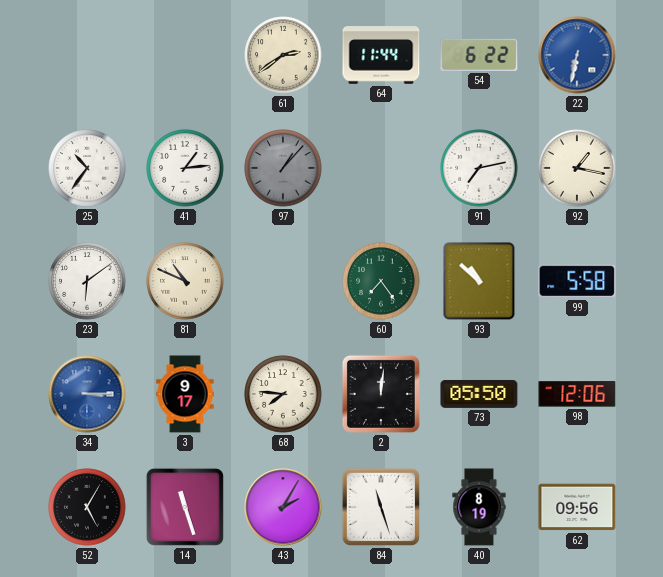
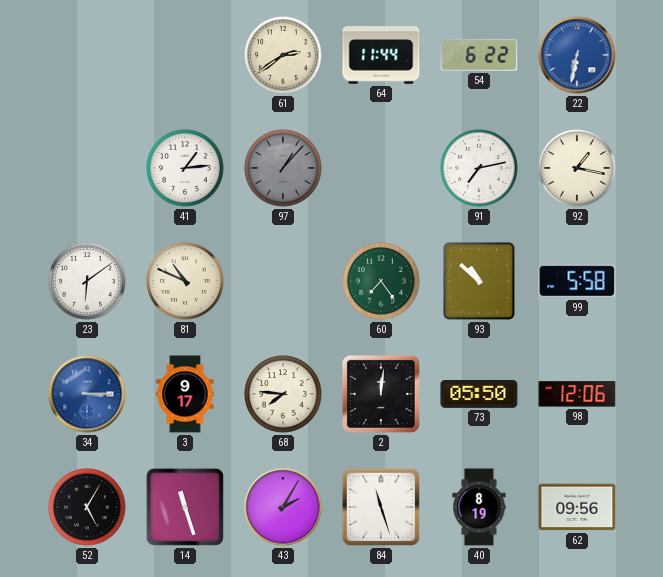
25: 10:36 -> none
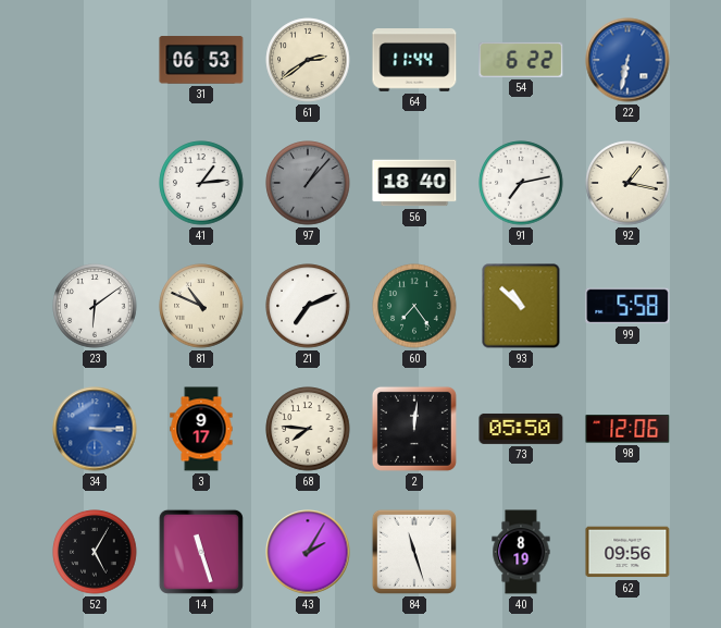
31: none -> 06:53
56: none -> 18:40
21: none -> 7:11
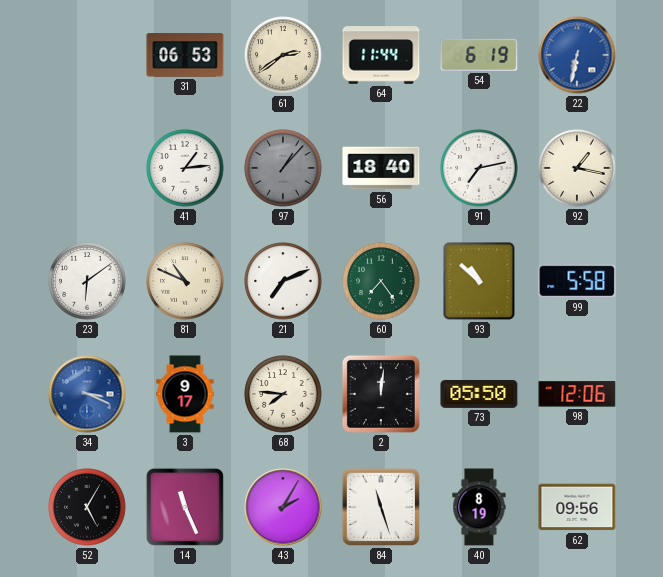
54: 6:22 -> 6:19
34: 3:15 -> 3:19
14: 11:27 -> 11:26
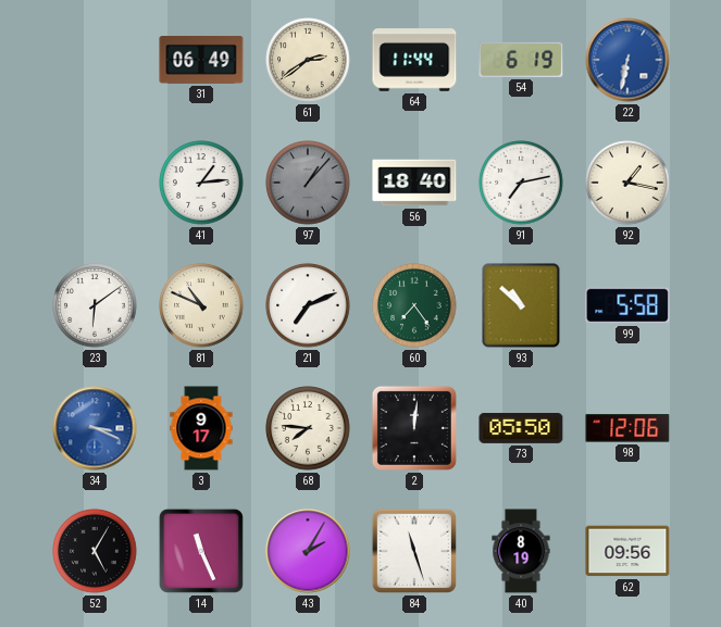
31: 06:53 -> 06:49
